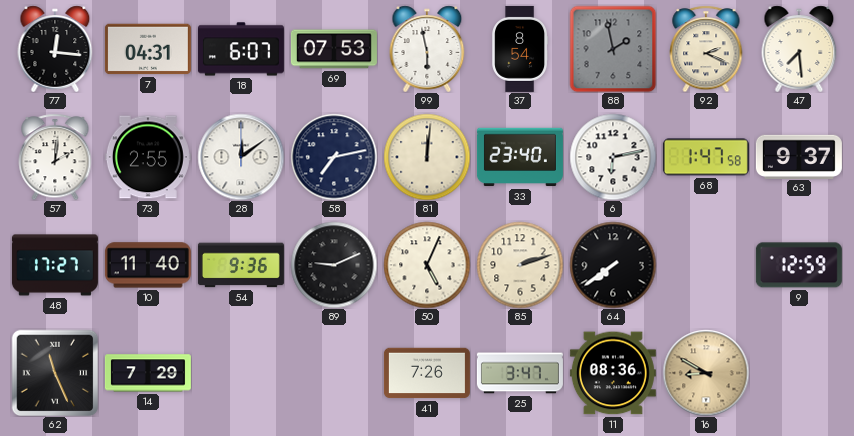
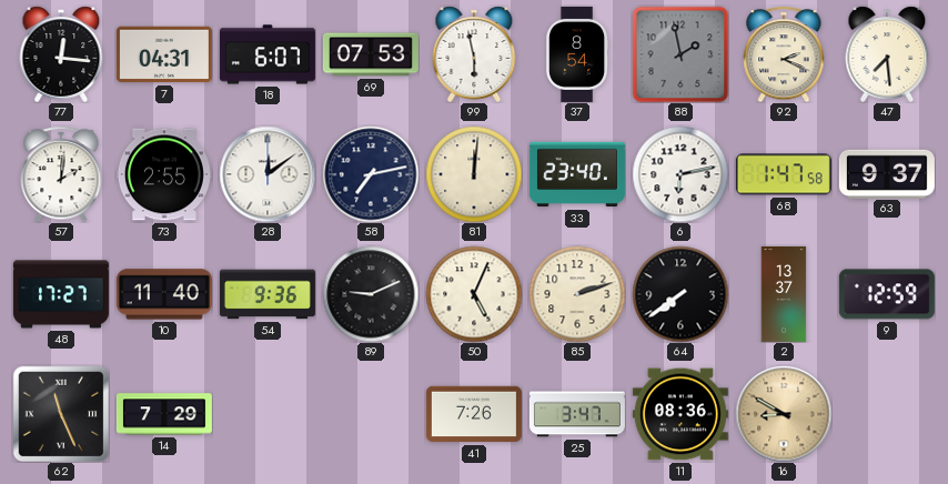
2: none -> 13:37
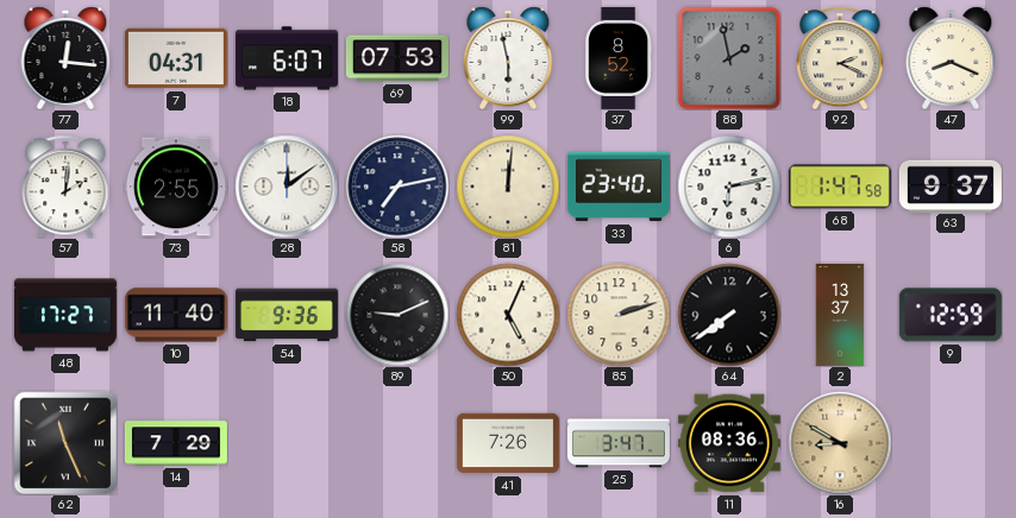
37: 8:54 -> 8:52
47: 7:29 -> 8:19
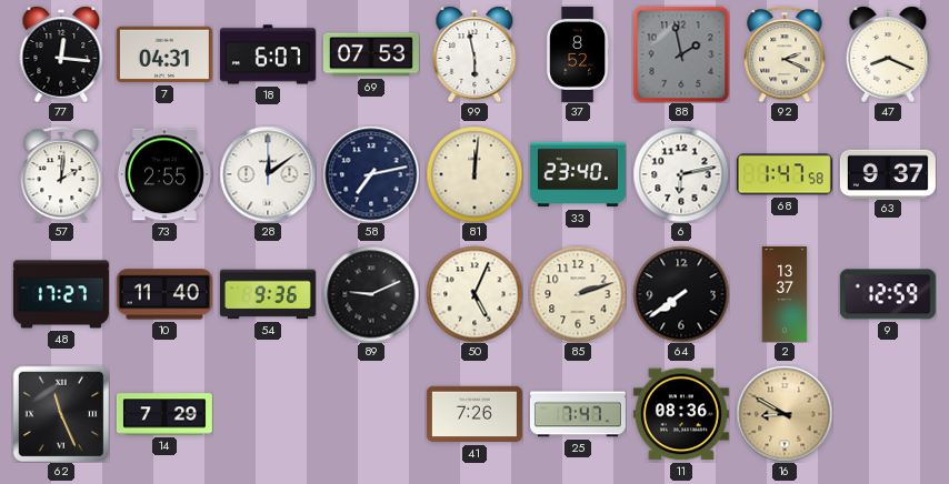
25: 3:47 -> 7:47
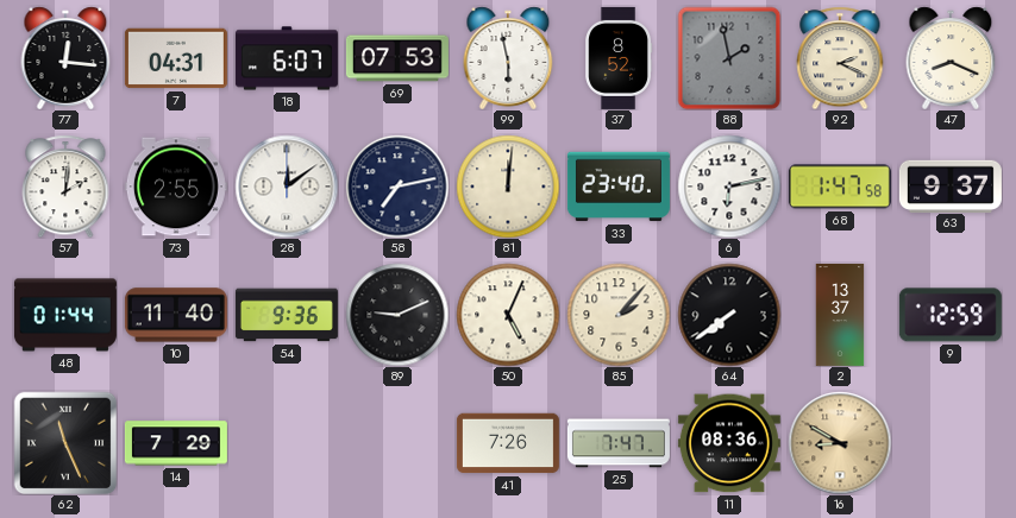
48: 17:27 -> 01:44
85: 2:12 -> 2:07
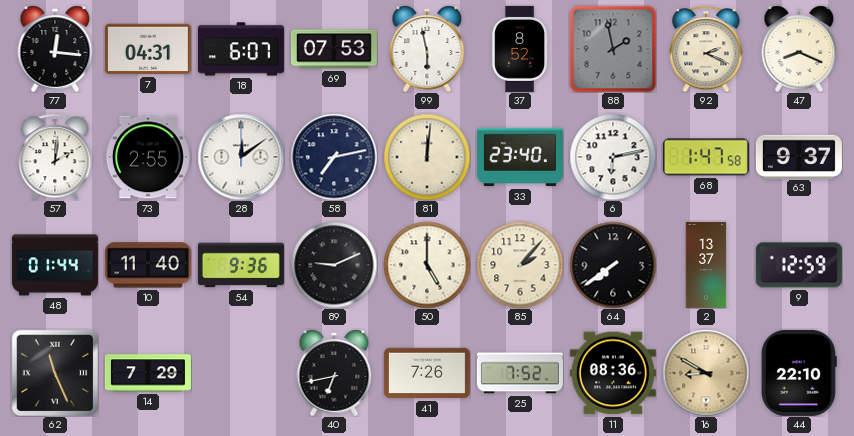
50: 5:04 -> 5:00
40: none -> 6:43
25: 7:47 -> 7:52
44: none -> 22:10
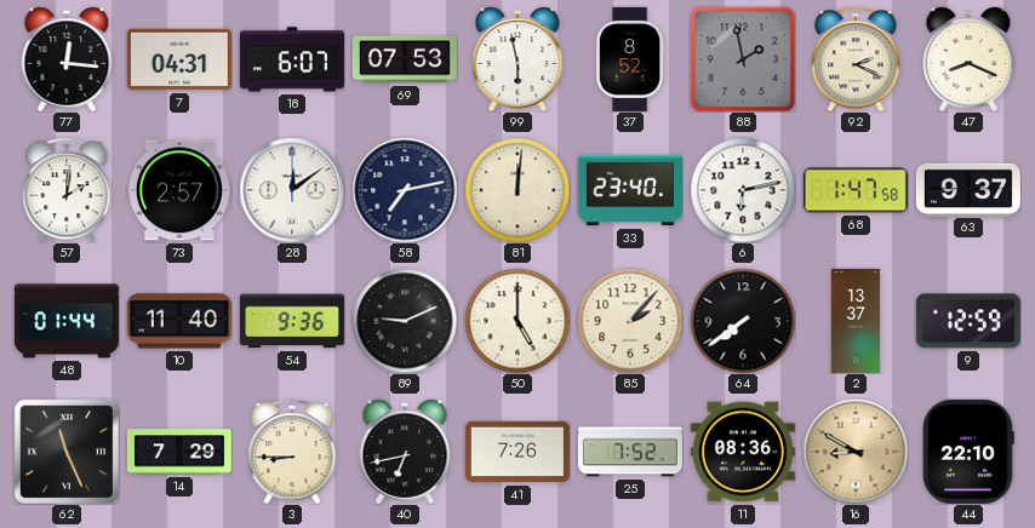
73: 2:55 -> 2:57
3: none -> 8:45
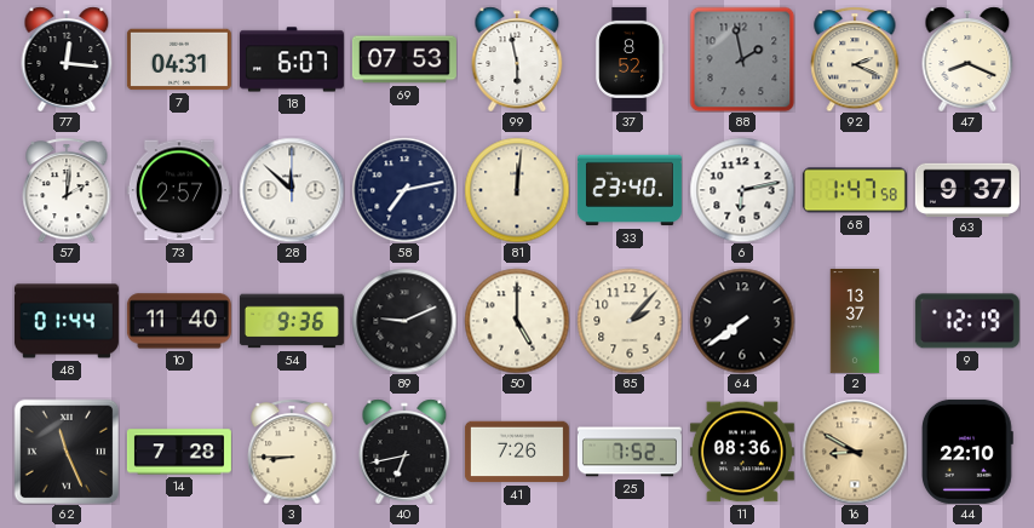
28: 12:09 -> 11:52
9: 12:59 -> 12:19
14: 7:29 -> 7:28
